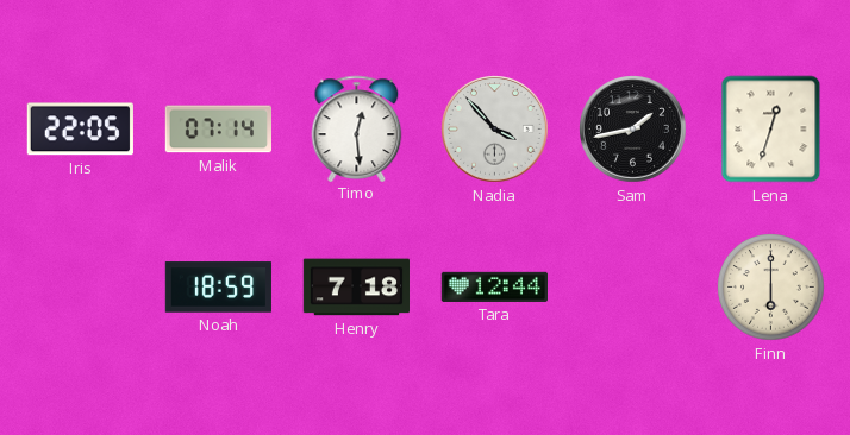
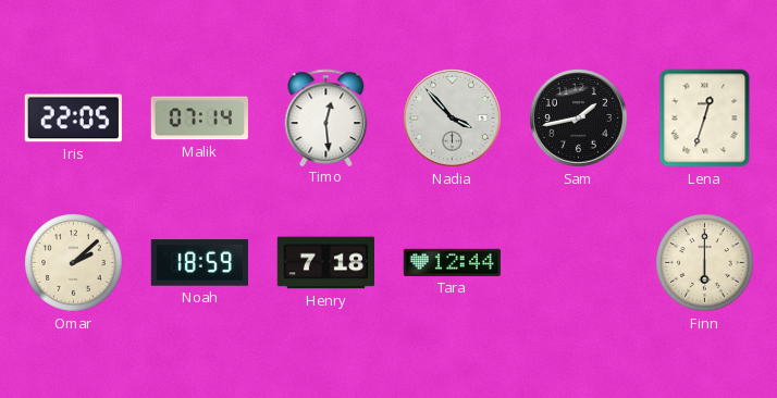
Omar: none -> 2:08
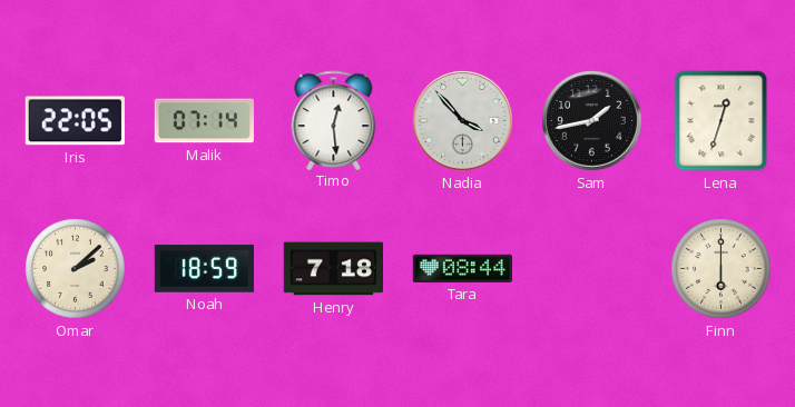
Tara: 12:44 -> 08:44
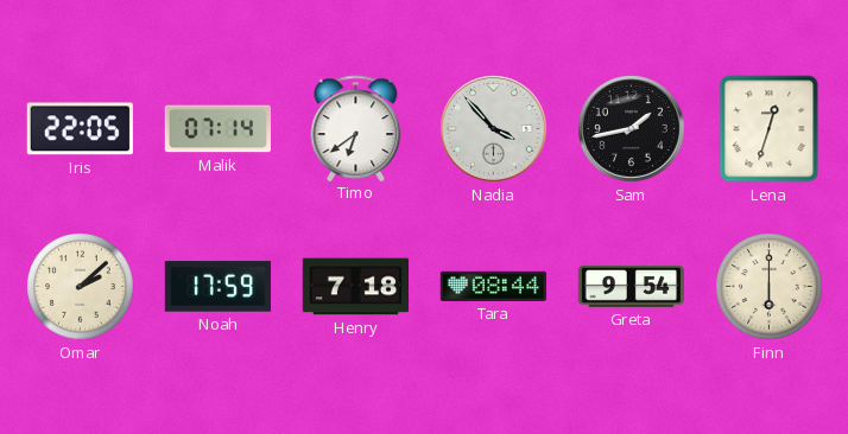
Timo: 12:29 -> 6:39
Noah: 18:59 -> 17:59
Greta: none -> 9:54
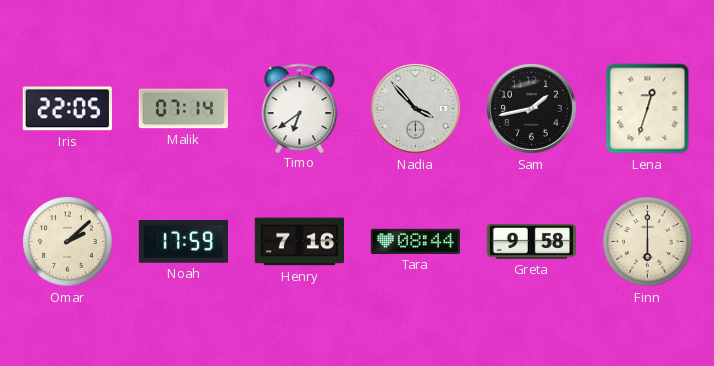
Henry: 7:18 -> 7:16
Greta: 9:54 -> 9:58
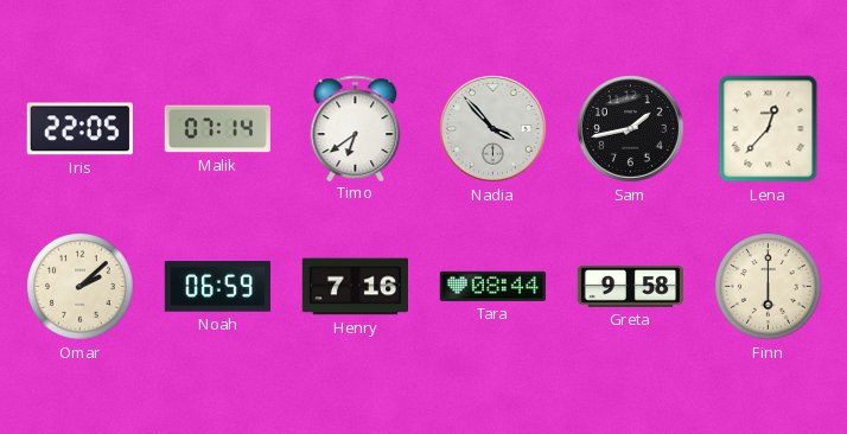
Lena: 12:33 -> 12:37
Noah: 17:59 -> 06:59
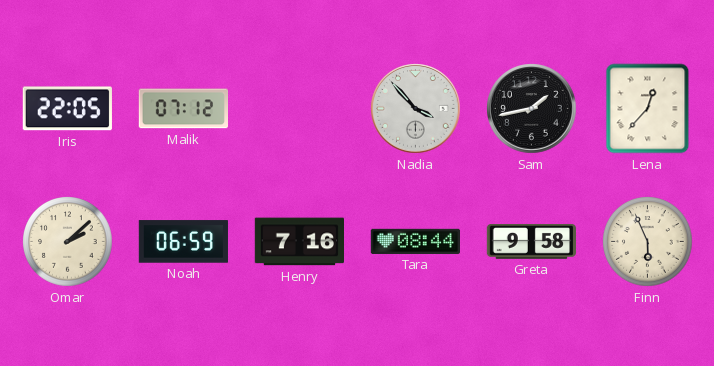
Malik: 07:14 -> 07:12
Timo: 6:39 -> none
Finn: 6:00 -> 5:56
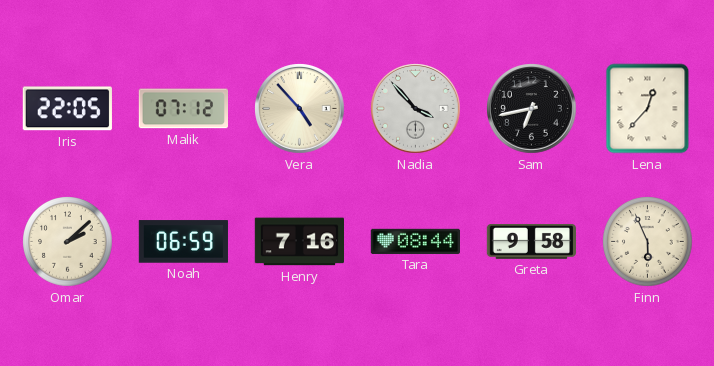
Vera: none -> 4:53
Sam: 1:43 -> 6:43
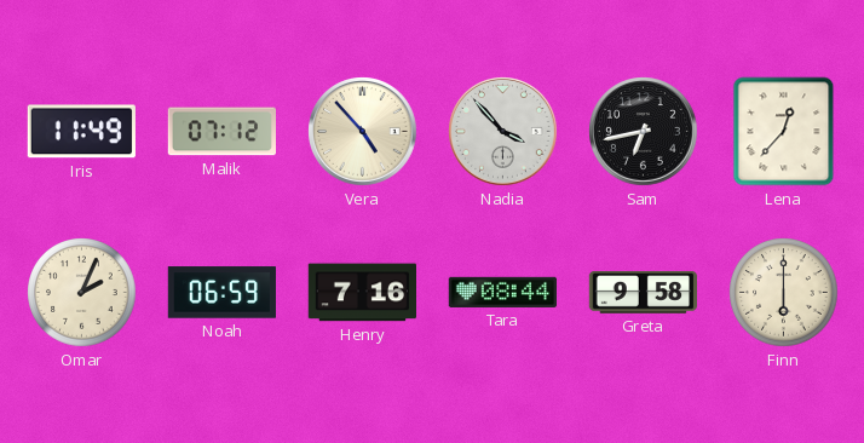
Iris: 22:05 -> 11:49
Omar: 2:08 -> 2:04
Finn: 5:56 -> 6:00
